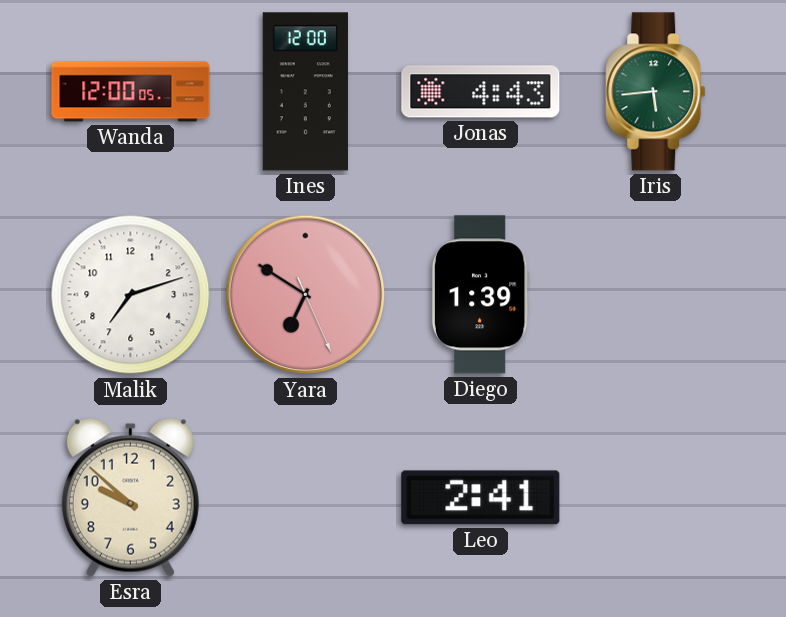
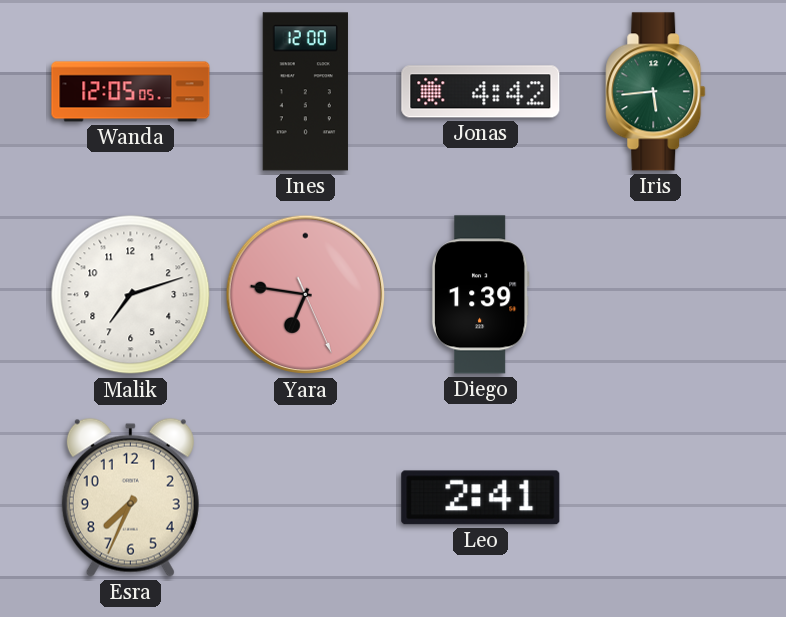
Wanda: 12:00 -> 12:05
Jonas: 4:43 -> 4:42
Yara: 6:50 -> 6:46
Esra: 9:52 -> 7:34
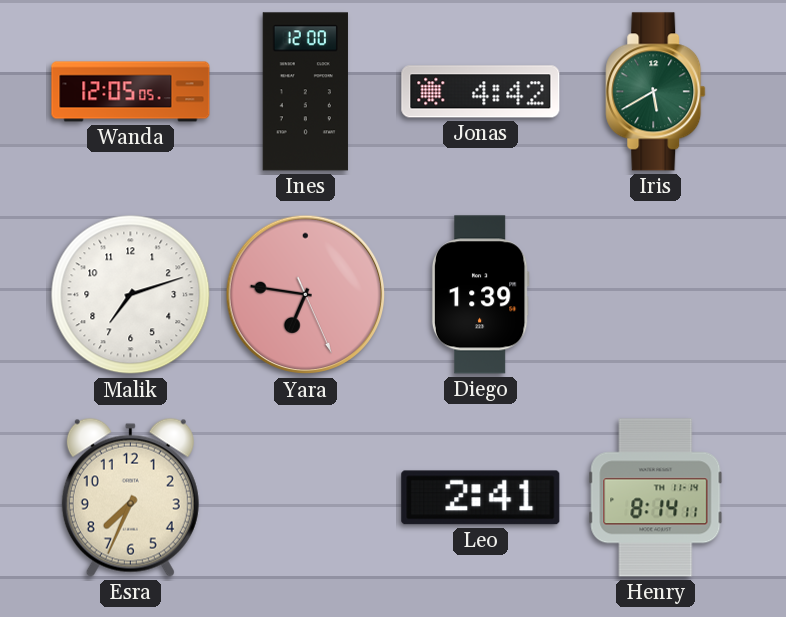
Iris: 5:44 -> 5:40
Henry: none -> 8:14
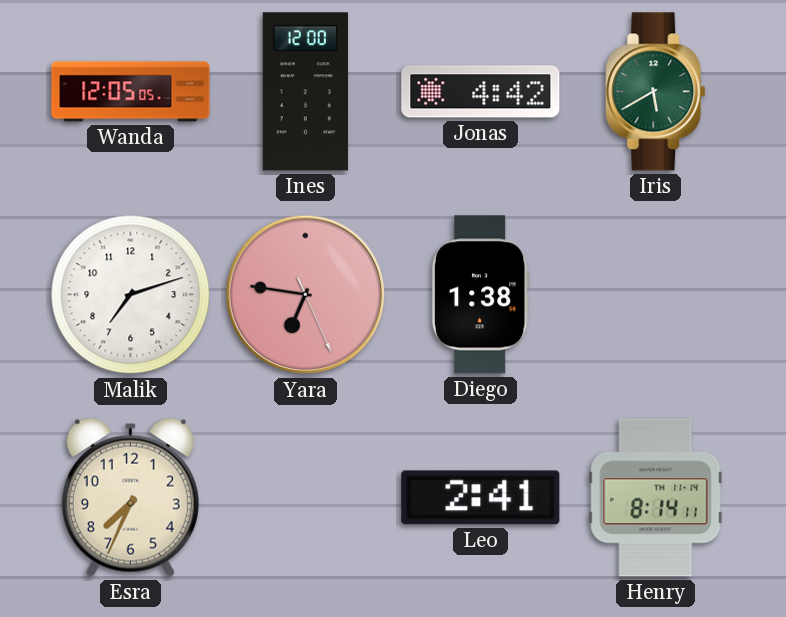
Diego: 1:39 -> 1:38
